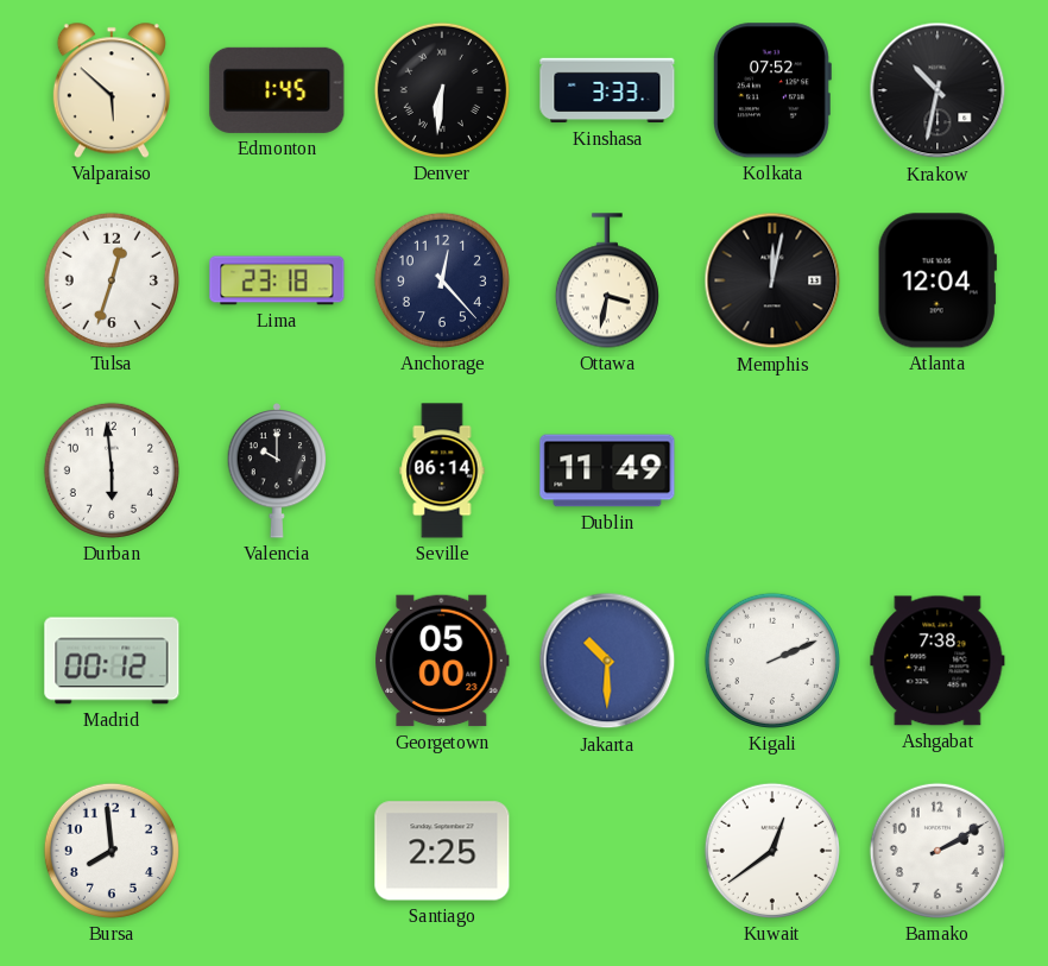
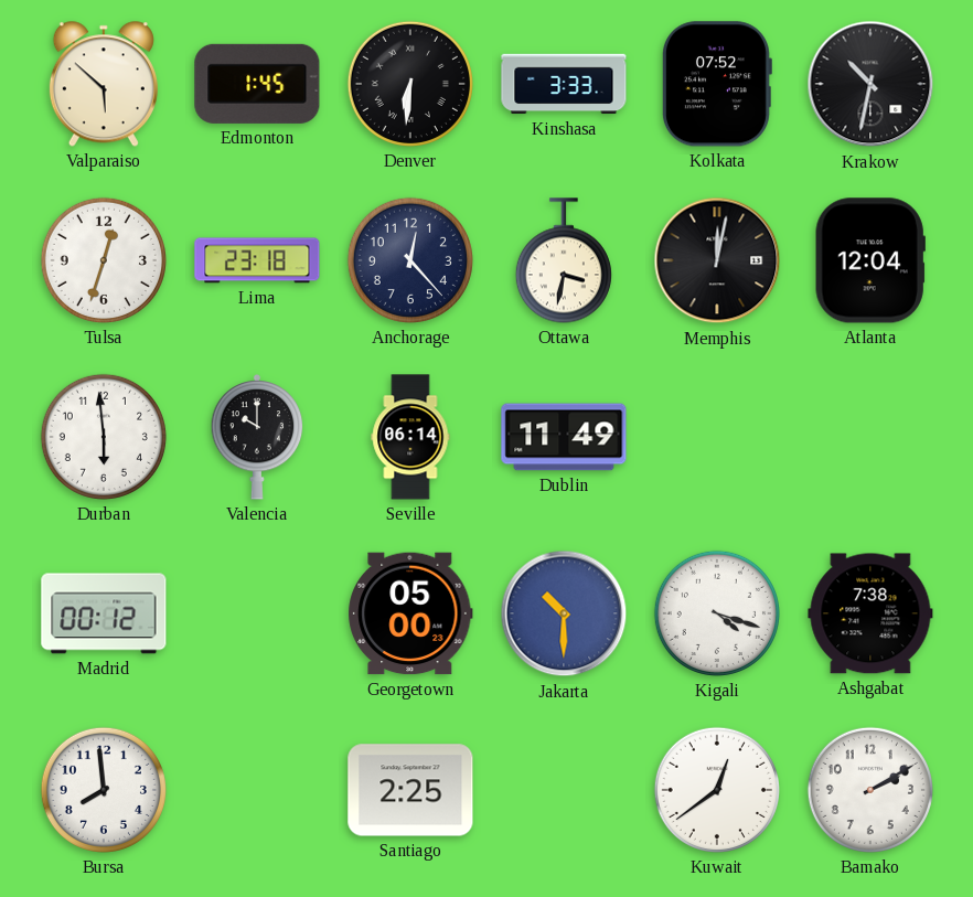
Kigali: 2:11 -> 4:18
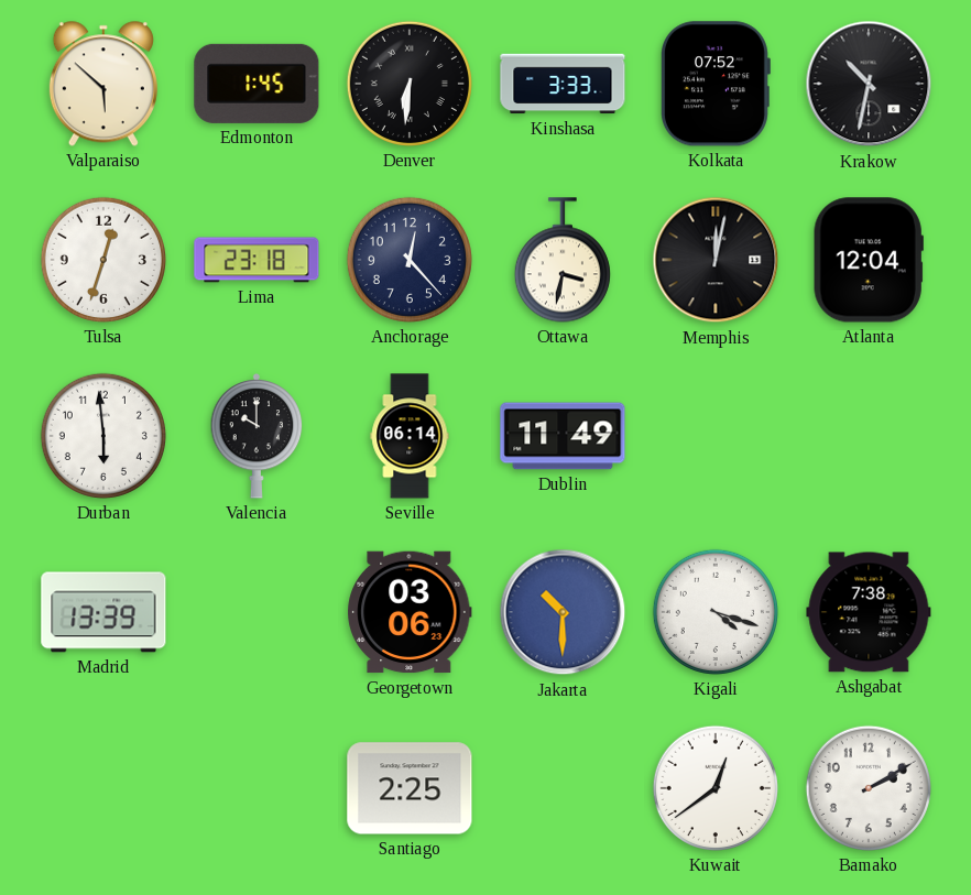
Madrid: 00:12 -> 13:39
Georgetown: 05:00 -> 03:06
Bursa: 7:59 -> none
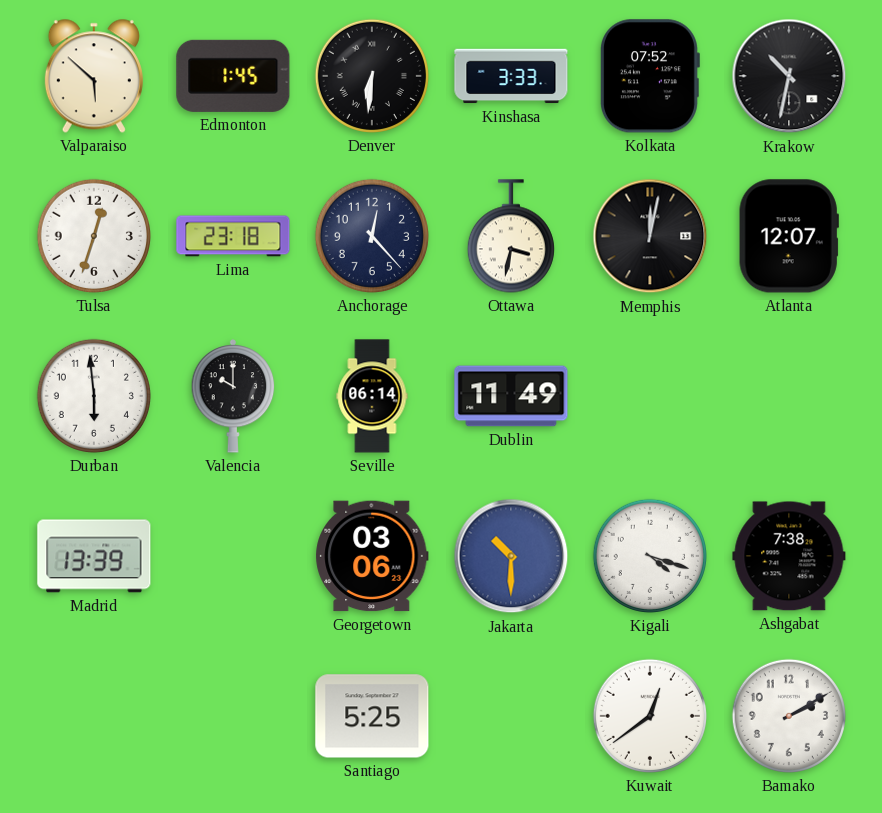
Atlanta: 12:04 -> 12:07
Santiago: 2:25 -> 5:25
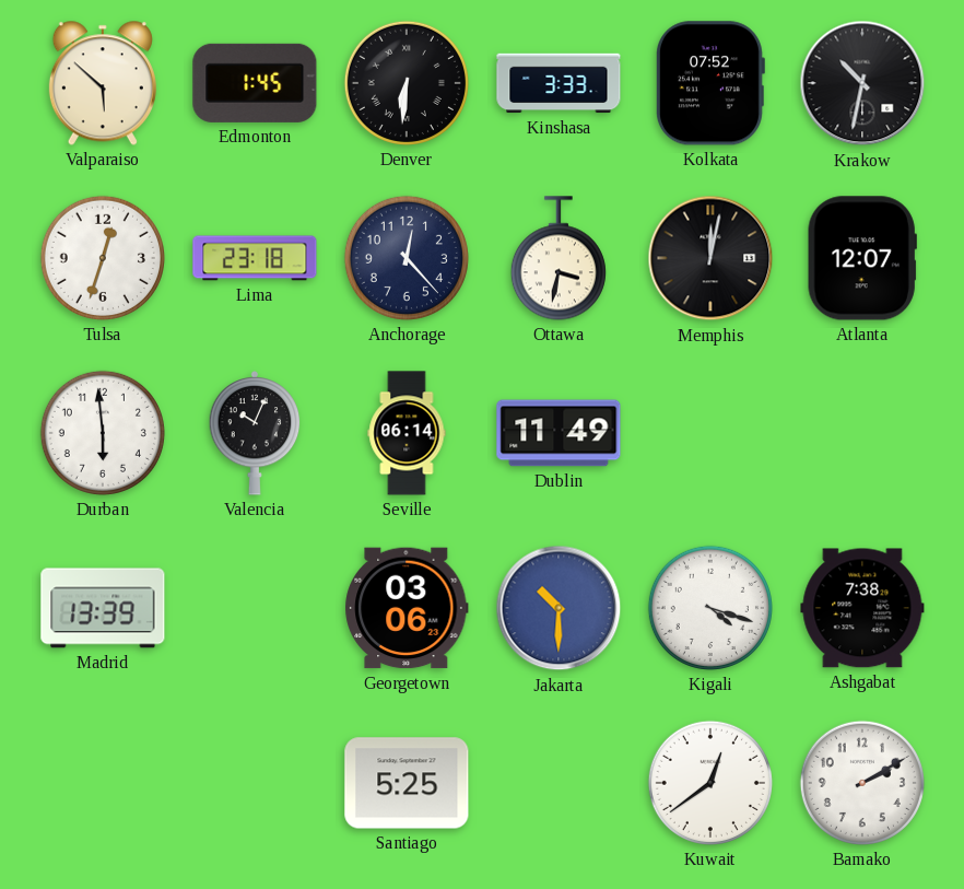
Valencia: 10:00 -> 10:04
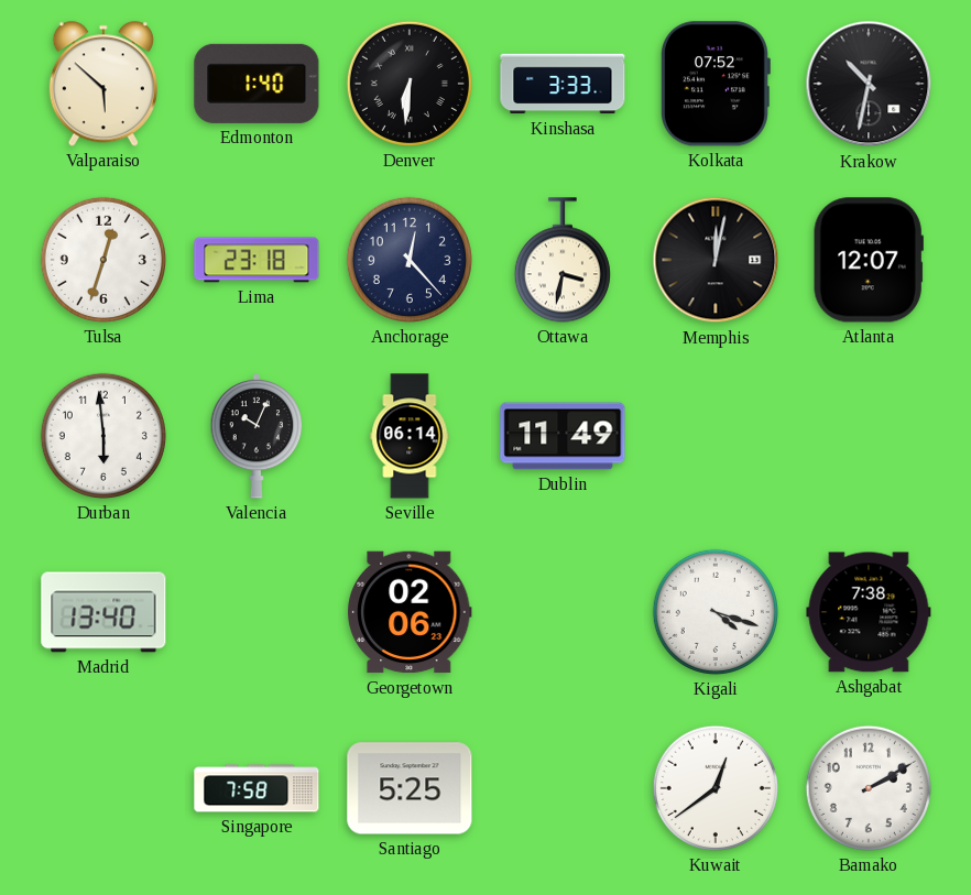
Edmonton: 1:45 -> 1:40
Madrid: 13:39 -> 13:40
Georgetown: 03:06 -> 02:06
Jakarta: 10:30 -> none
Singapore: none -> 7:58
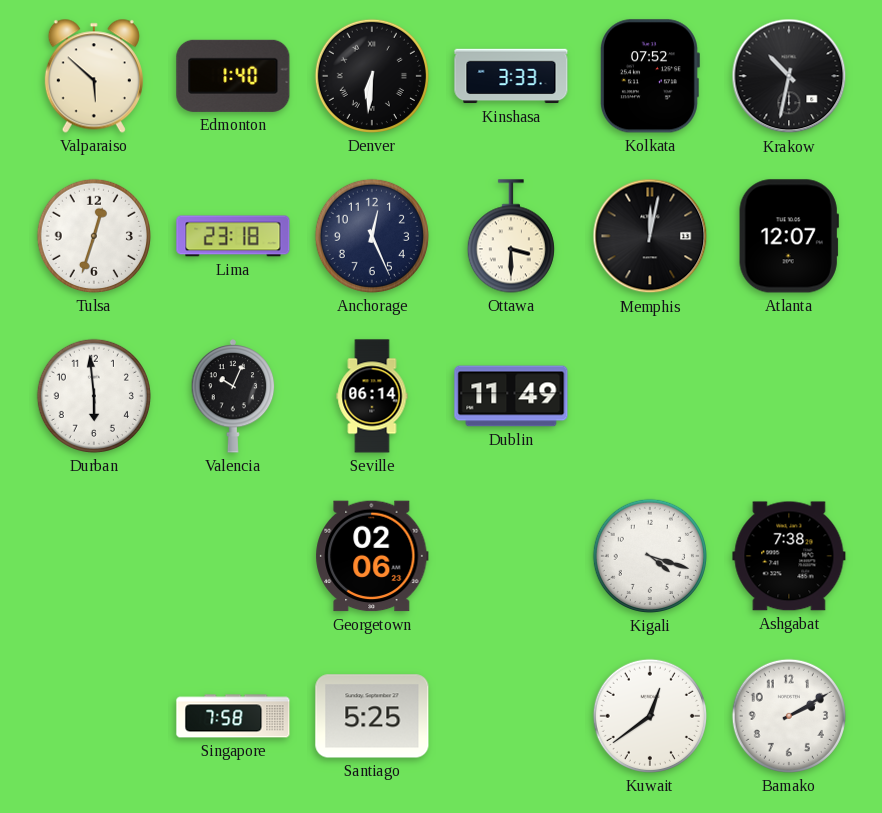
Anchorage: 12:23 -> 12:26
Ottawa: 3:32 -> 3:30
Madrid: 13:40 -> none
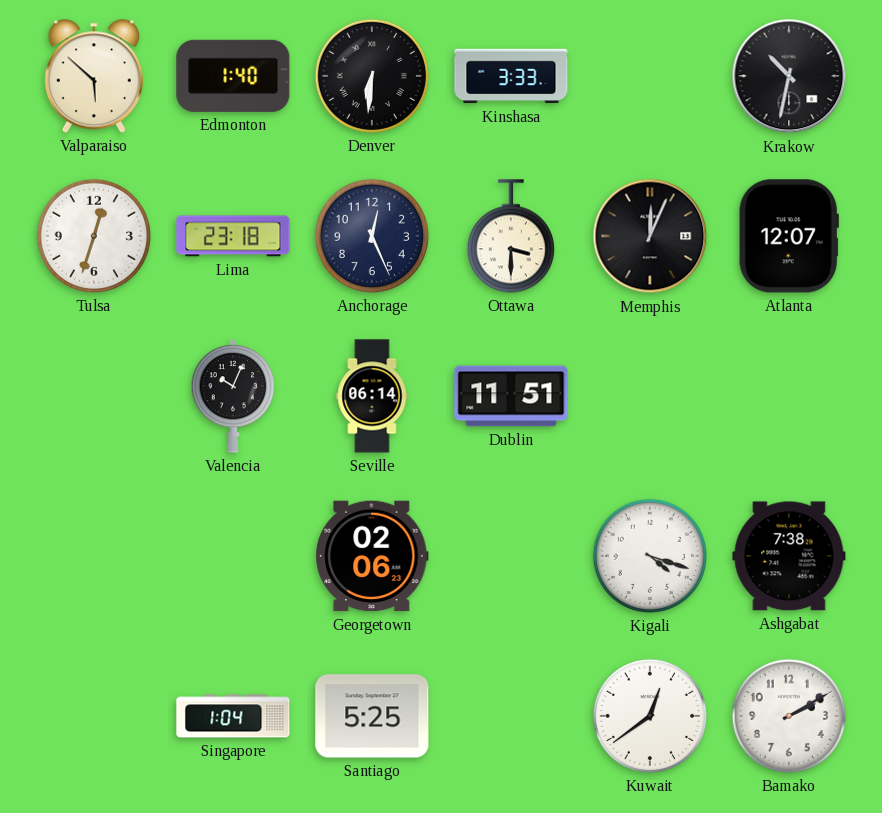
Kolkata: 07:52 -> none
Memphis: 12:02 -> 12:04
Durban: 5:59 -> none
Dublin: 11:49 -> 11:51
Singapore: 7:58 -> 1:04
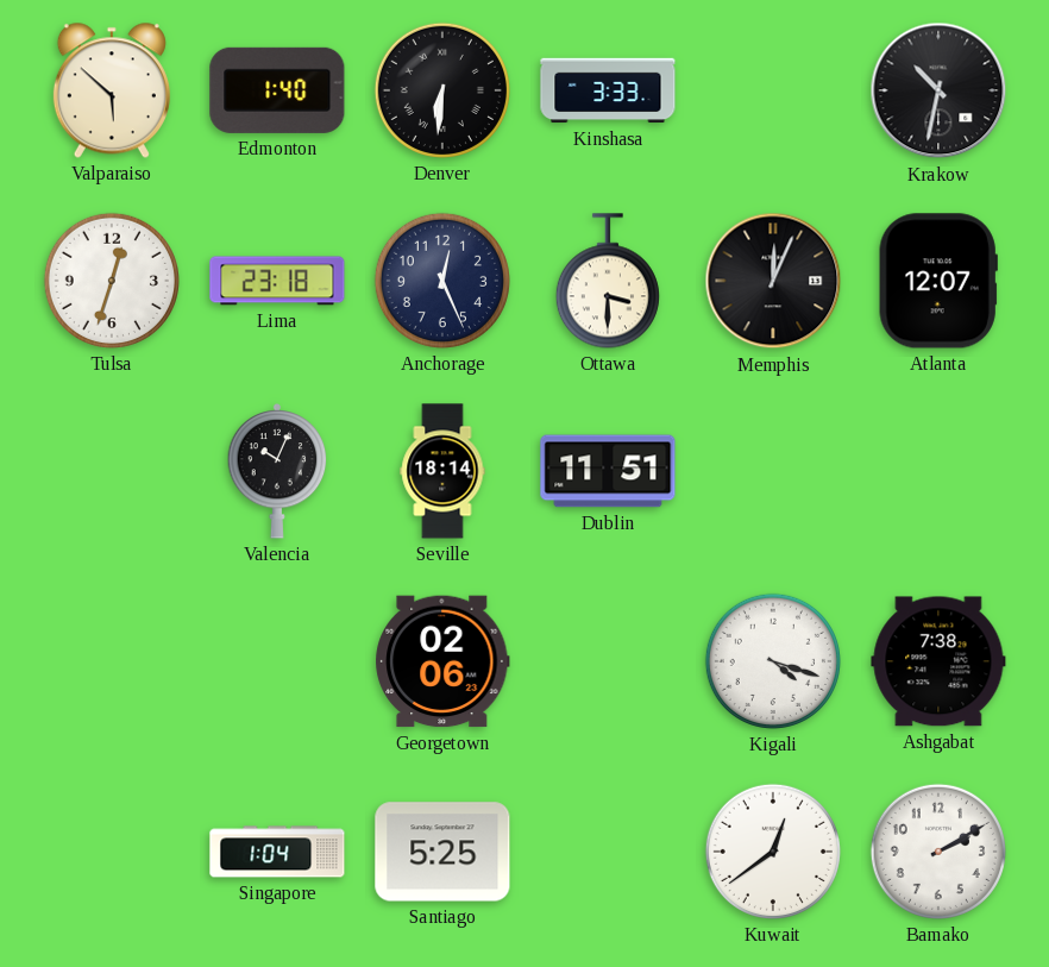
Seville: 06:14 -> 18:14
